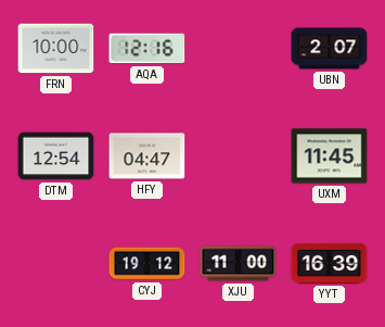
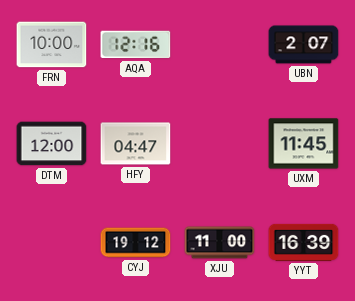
DTM: 12:54 -> 12:00
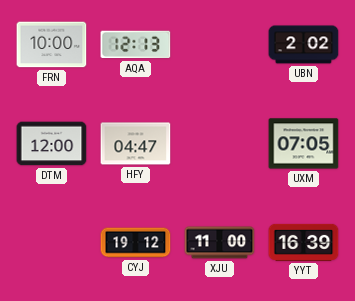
AQA: 12:16 -> 12:13
UBN: 2:07 -> 2:02
UXM: 11:45 -> 07:05
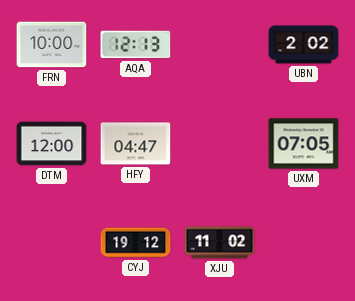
XJU: 11:00 -> 11:02
YYT: 16:39 -> none
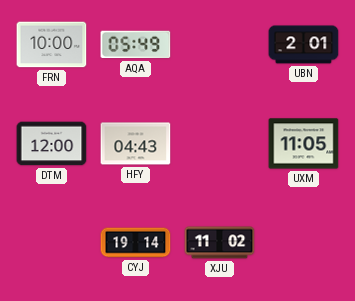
AQA: 12:13 -> 05:49
UBN: 2:02 -> 2:01
HFY: 04:47 -> 04:43
UXM: 07:05 -> 11:05
CYJ: 19:12 -> 19:14
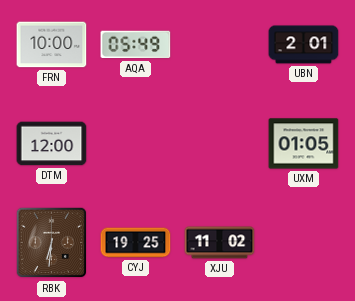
HFY: 04:43 -> none
UXM: 11:05 -> 01:05
RBK: none -> 6:31
CYJ: 19:14 -> 19:25
